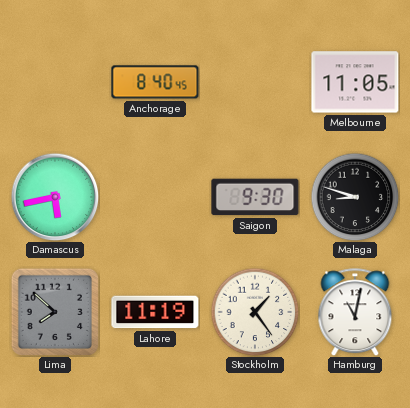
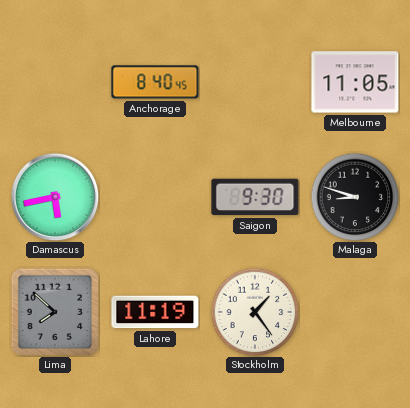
Hamburg: 11:02 -> none
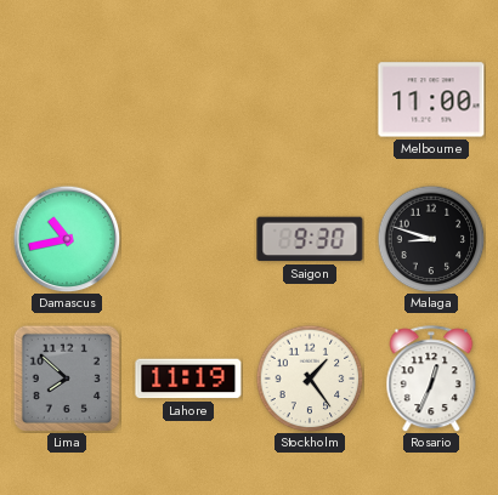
Anchorage: 8:40 -> none
Melbourne: 11:05 -> 11:00
Damascus: 5:43 -> 10:43
Rosario: none -> 12:34
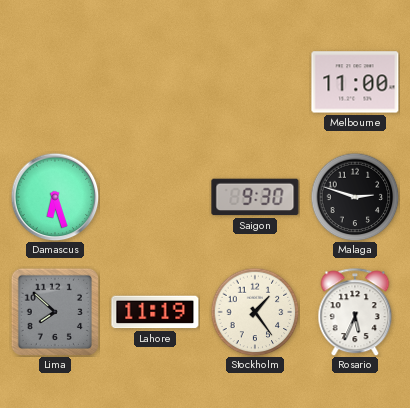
Damascus: 10:43 -> 6:27
Malaga: 8:48 -> 2:48
Rosario: 12:34 -> 5:34
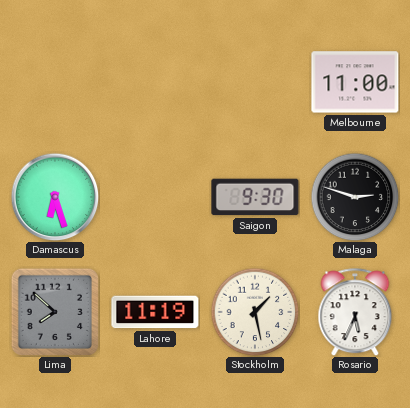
Stockholm: 1:24 -> 1:28
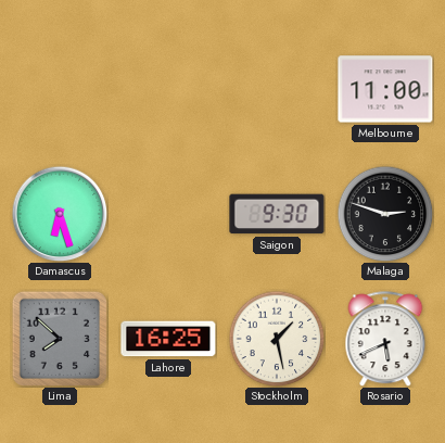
Lahore: 11:19 -> 16:25
Rosario: 5:34 -> 5:41
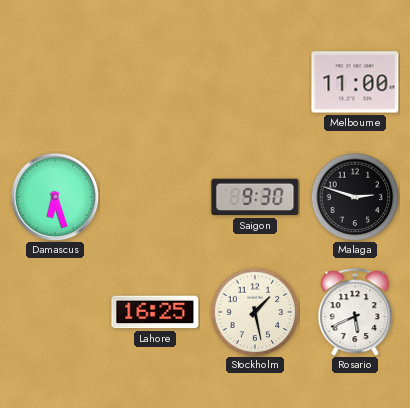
Lima: 7:52 -> none
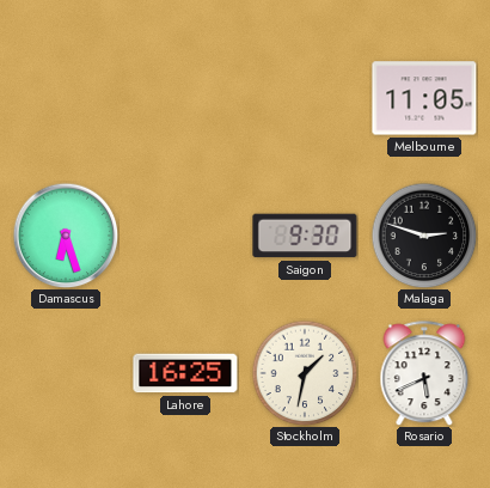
Melbourne: 11:00 -> 11:05
Stockholm: 1:28 -> 1:32
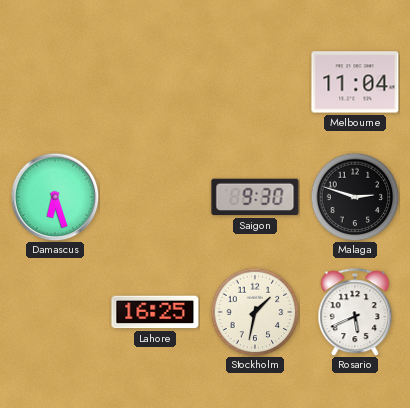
Melbourne: 11:05 -> 11:04
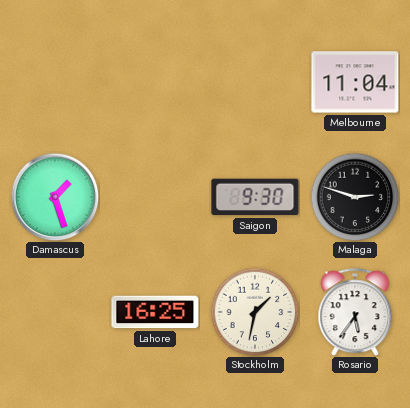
Damascus: 6:27 -> 1:27
Rosario: 5:41 -> 5:36
